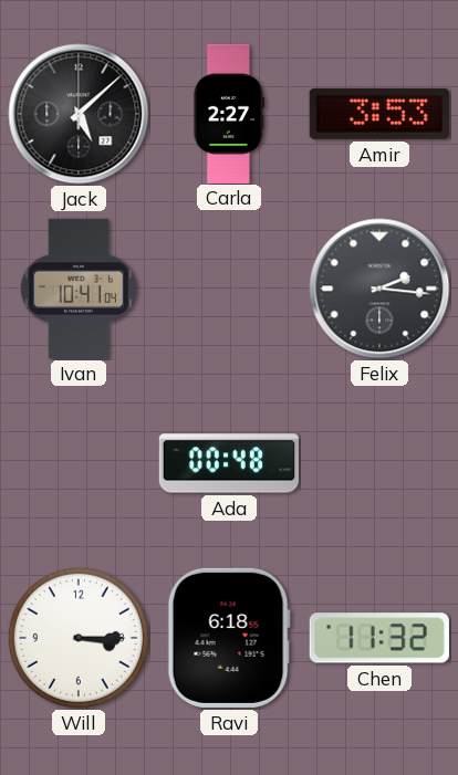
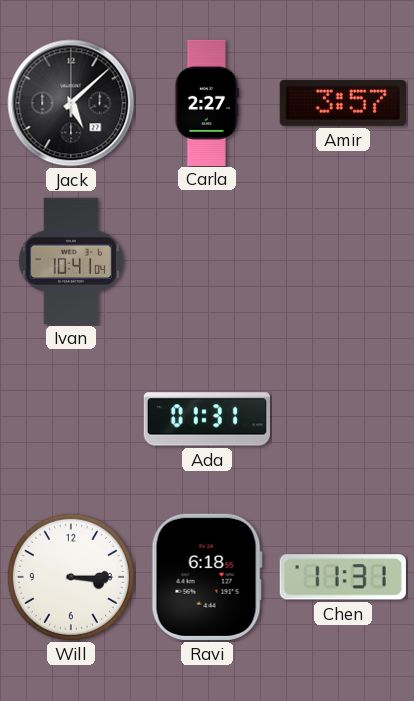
Amir: 3:53 -> 3:57
Felix: 2:16 -> none
Ada: 00:48 -> 01:31
Chen: 11:32 -> 11:31
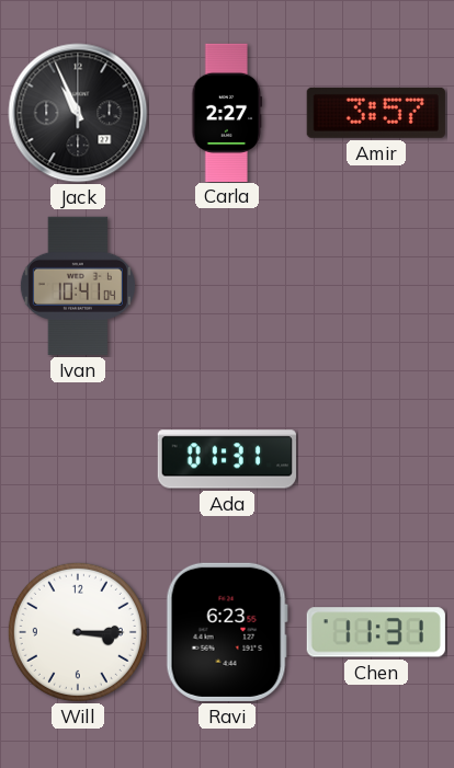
Jack: 5:08 -> 10:56
Ravi: 6:18 -> 6:23
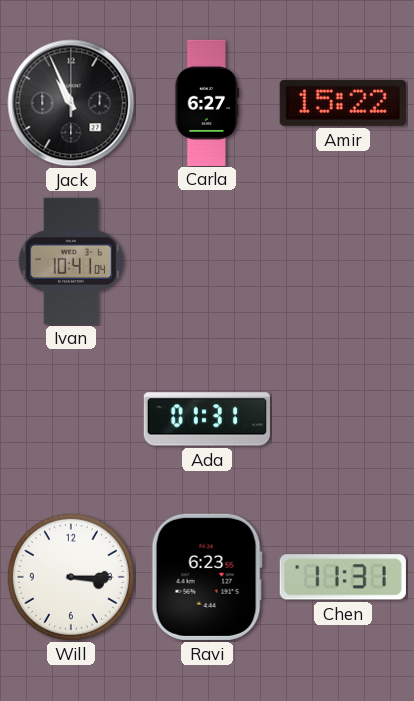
Carla: 2:27 -> 6:27
Amir: 3:57 -> 15:22
